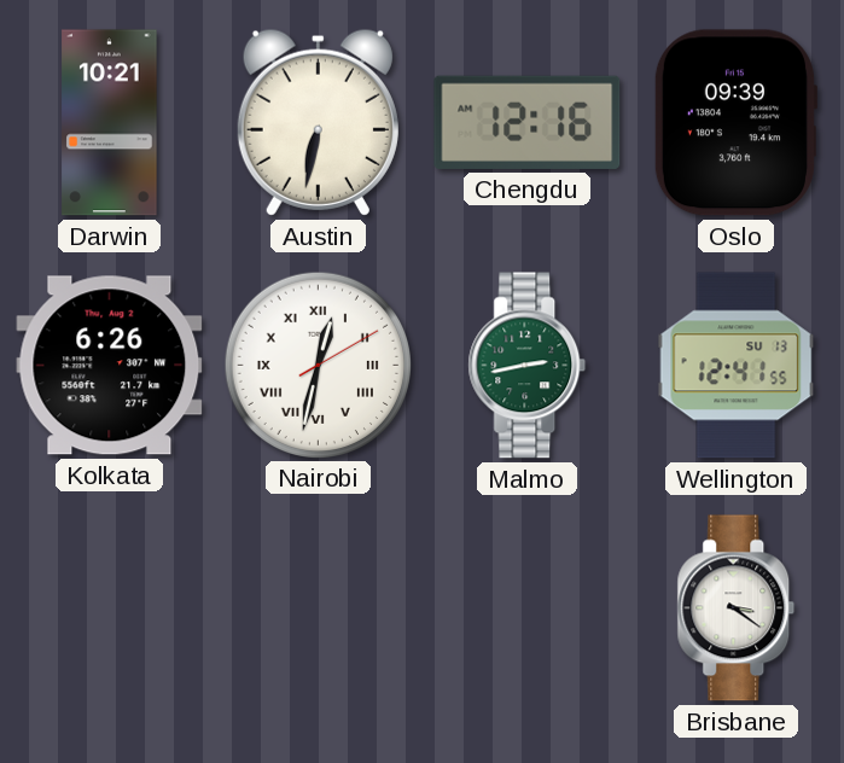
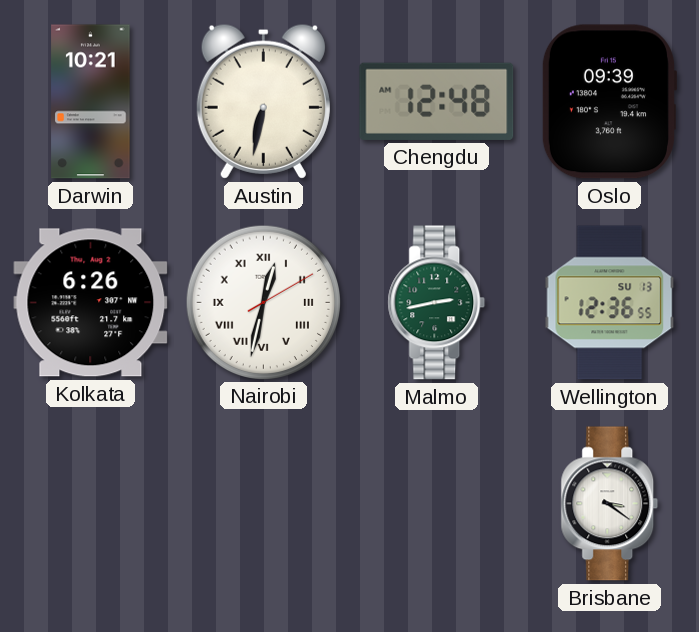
Chengdu: 12:16 -> 12:48
Wellington: 12:41 -> 12:36
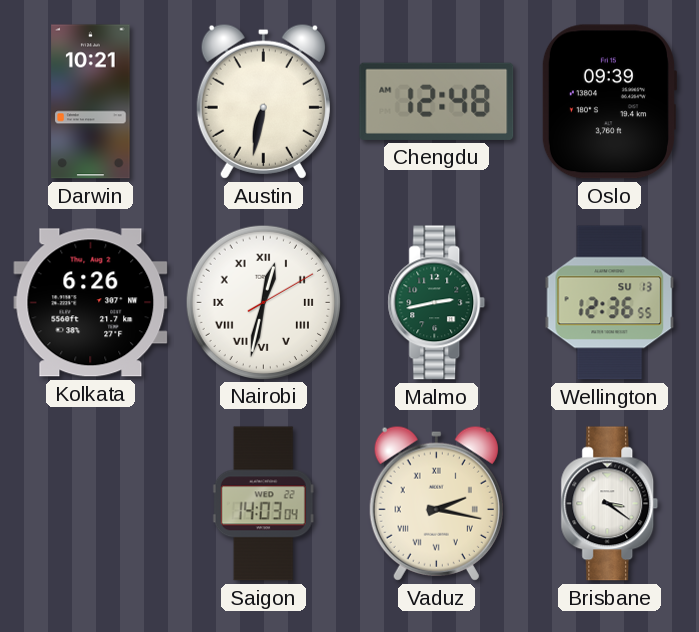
Saigon: none -> 14:03
Vaduz: none -> 2:17
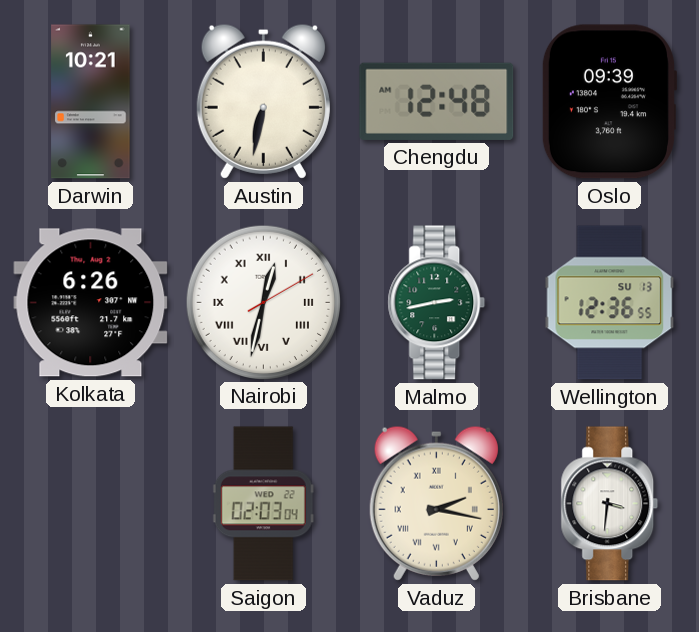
Saigon: 14:03 -> 02:03
Brisbane: 3:21 -> 3:31
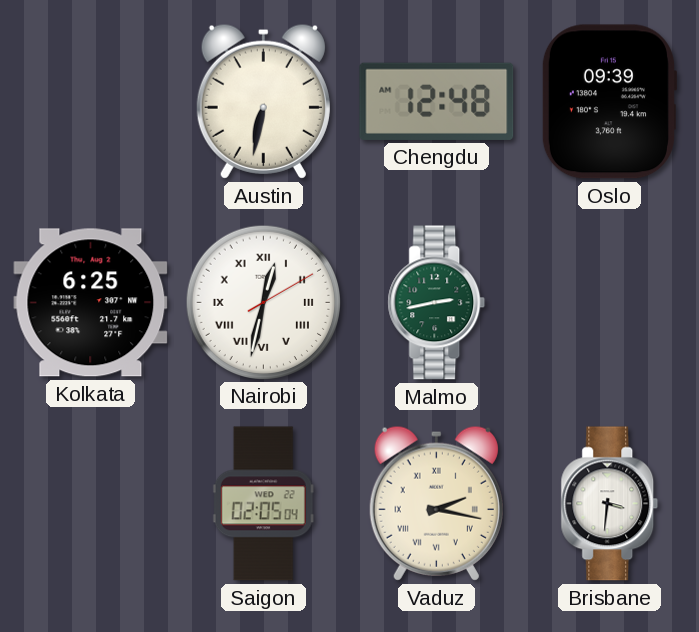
Darwin: 10:21 -> none
Kolkata: 6:26 -> 6:25
Wellington: 12:36 -> none
Saigon: 02:03 -> 02:05
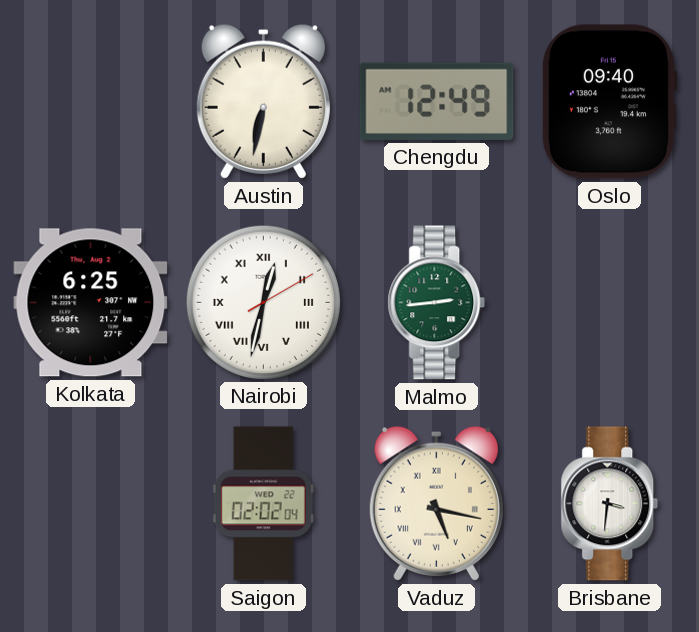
Chengdu: 12:48 -> 12:49
Oslo: 09:39 -> 09:40
Malmo: 2:43 -> 2:44
Saigon: 02:05 -> 02:02
Vaduz: 2:17 -> 5:17
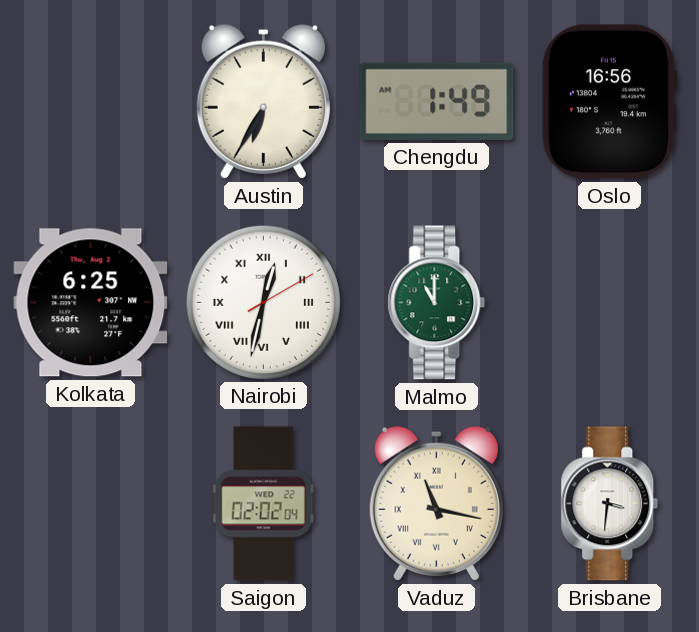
Austin: 6:32 -> 6:35
Chengdu: 12:49 -> 1:49
Oslo: 09:40 -> 16:56
Malmo: 2:44 -> 11:00
Vaduz: 5:17 -> 11:17
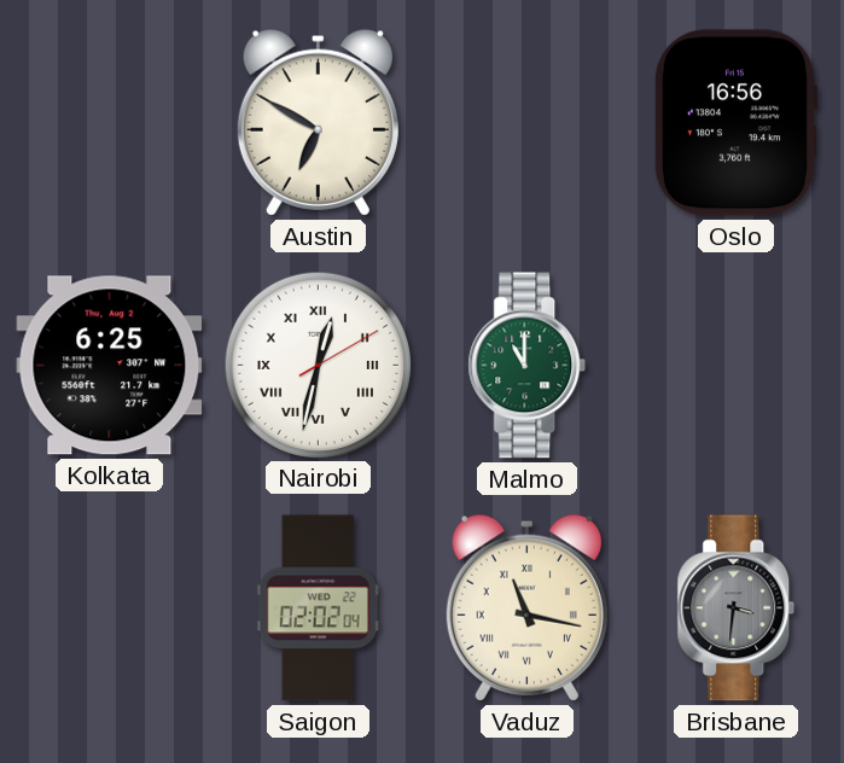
Austin: 6:35 -> 6:50
Chengdu: 1:49 -> none
Brisbane dial: white -> grey
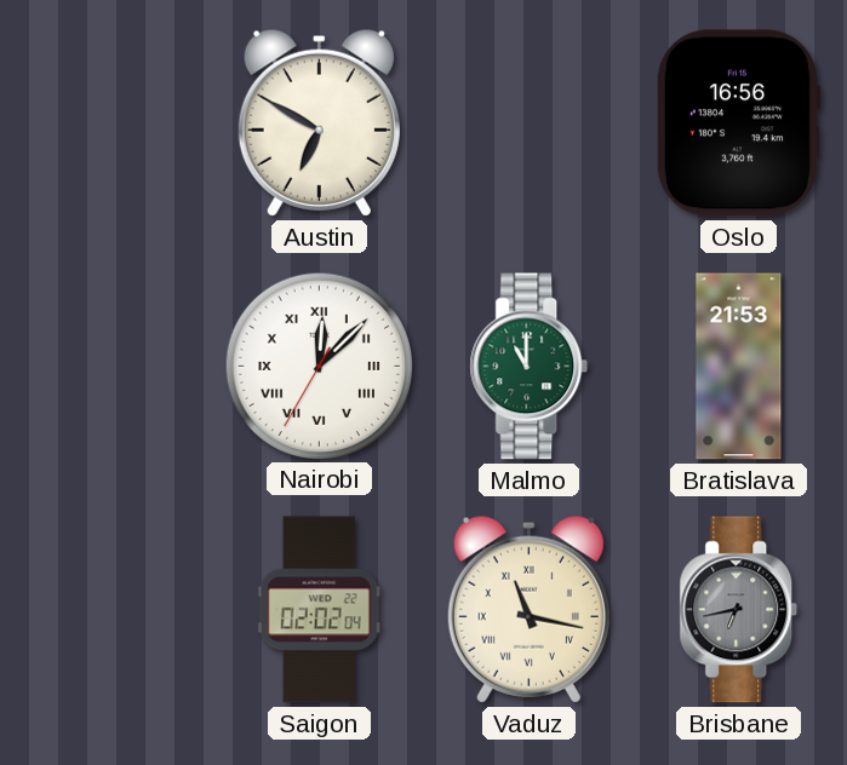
Kolkata: 6:25 -> none
Nairobi: 12:32 -> 12:07
Bratislava: none -> 21:53
Brisbane: 3:31 -> 6:43
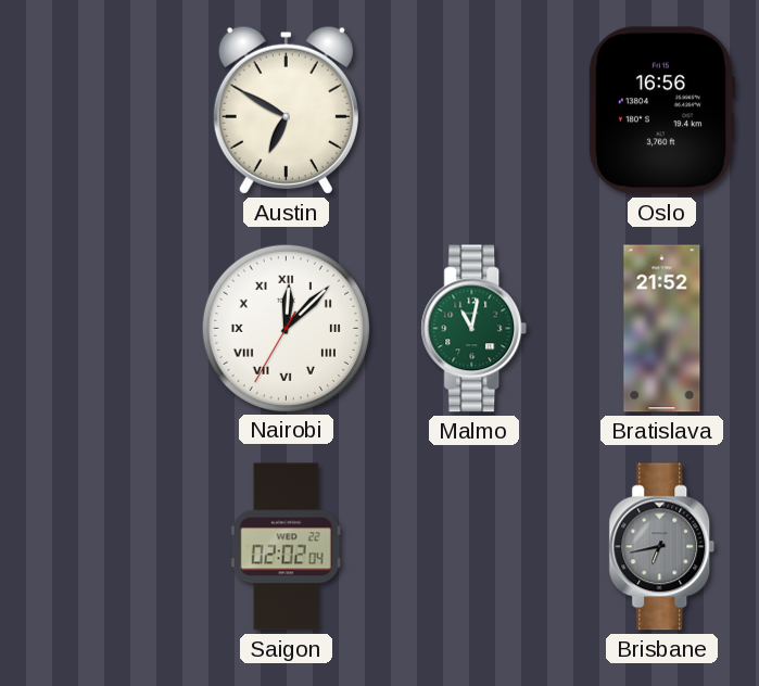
Malmo: 11:00 -> 11:02
Bratislava: 21:53 -> 21:52
Vaduz: 11:17 -> none
